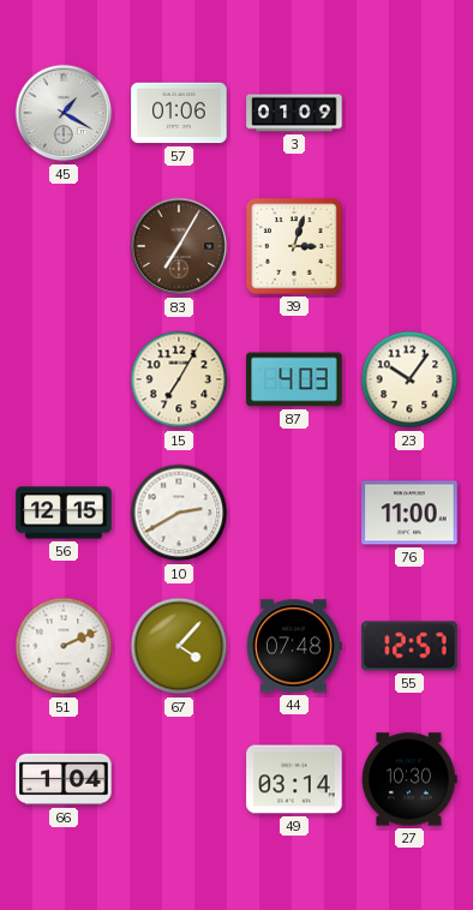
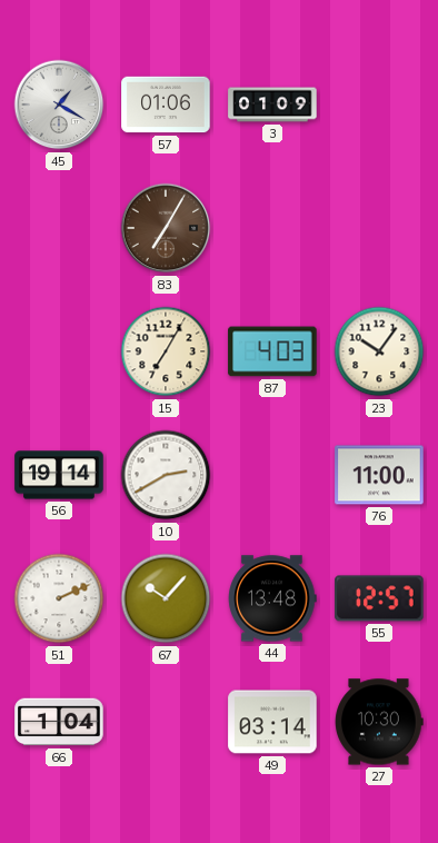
39: 3:03 -> none
56: 12:15 -> 19:14
67: 4:07 -> 10:07
44: 07:48 -> 13:48
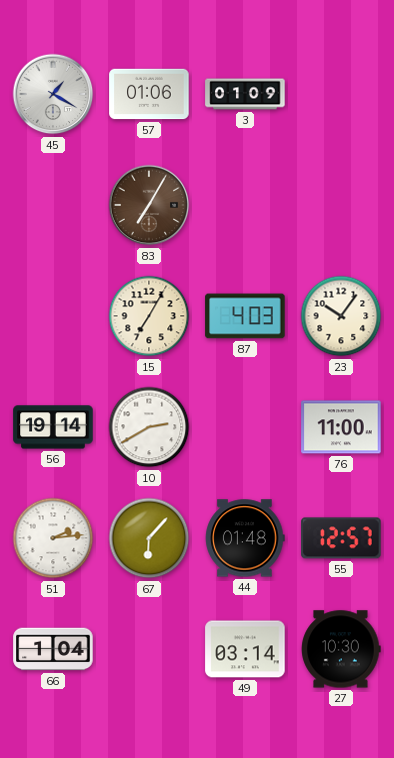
51: 2:11 -> 2:14
67: 10:07 -> 6:07
44: 13:48 -> 01:48
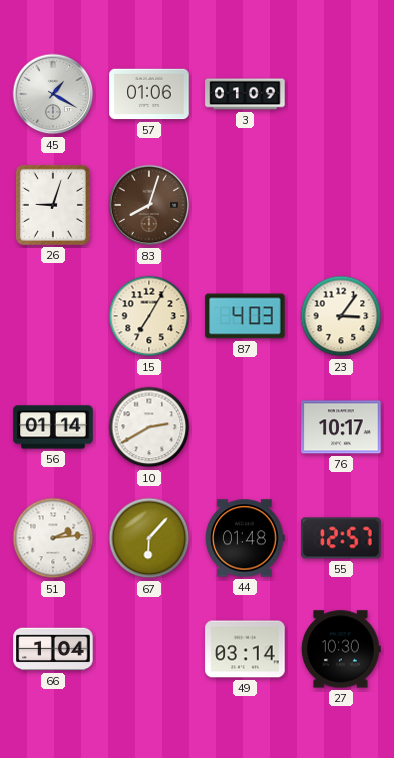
26: none -> 9:03
83: 7:05 -> 8:03
23: 10:06 -> 3:06
56: 19:14 -> 01:14
76: 11:00 -> 10:17
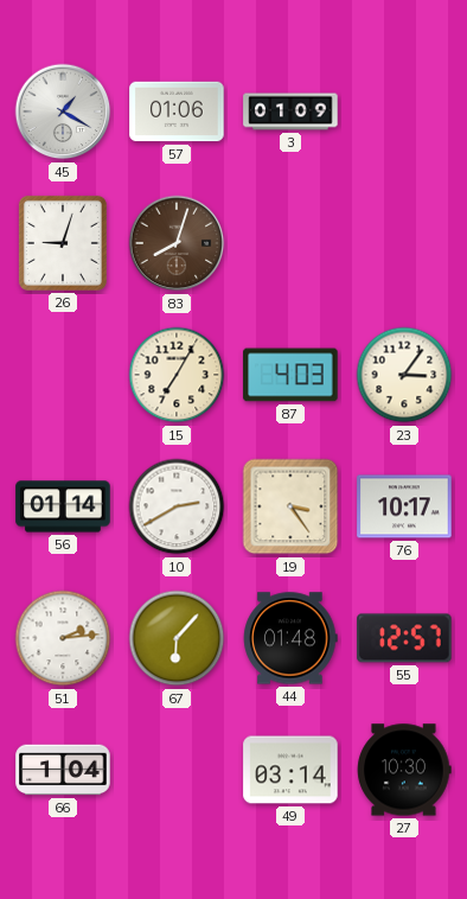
19: none -> 3:24
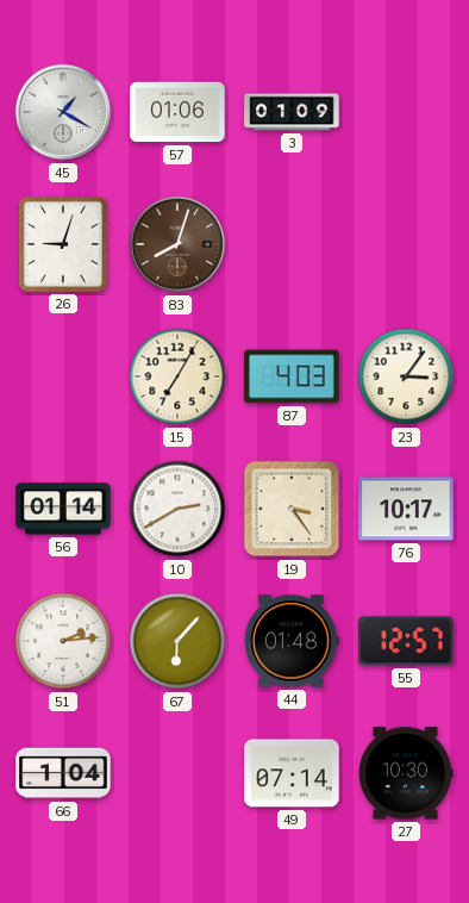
49: 03:14 -> 07:14
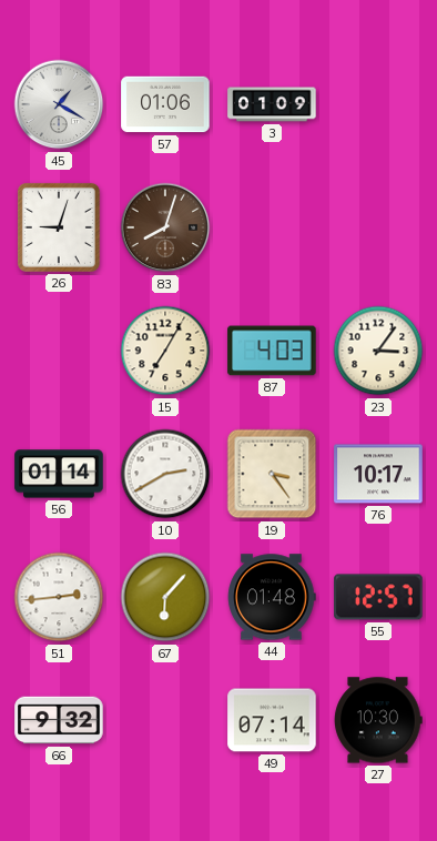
51: 2:14 -> 2:44
66: 1:04 -> 9:32
